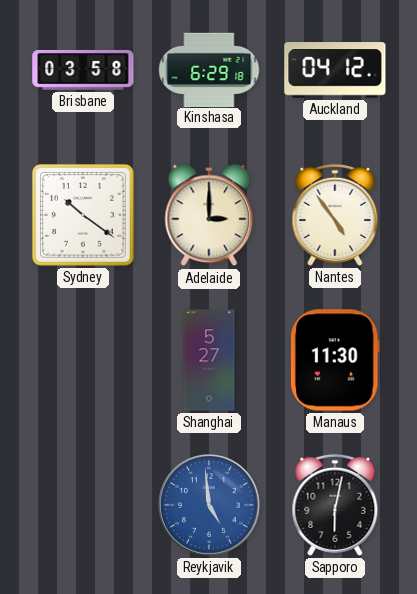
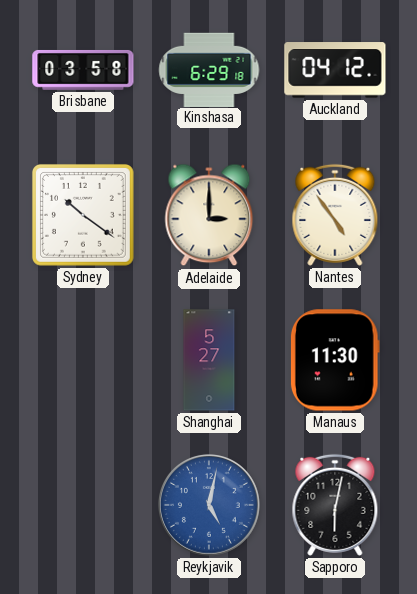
Reykjavik: 4:59 -> 5:02
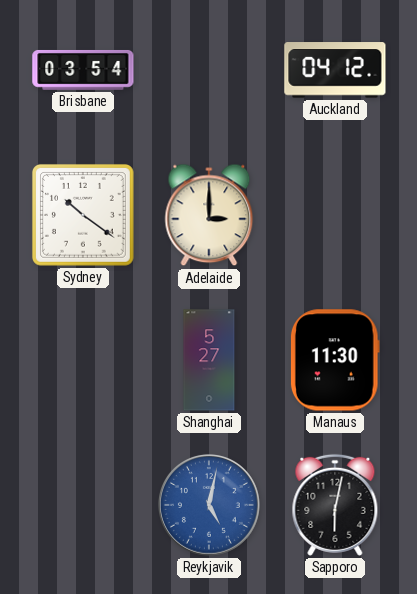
Brisbane: 03:58 -> 03:54
Kinshasa: 6:29 -> none
Nantes: 4:54 -> none
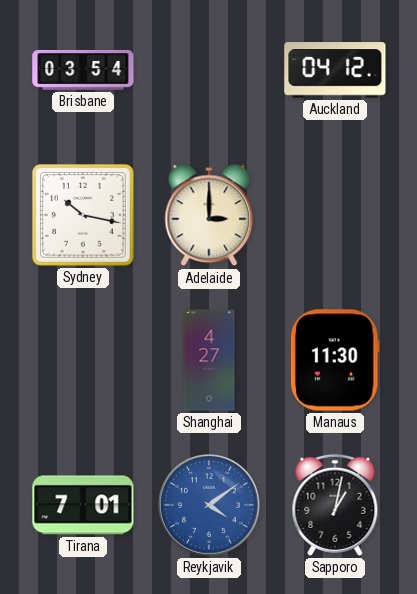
Sydney: 10:21 -> 10:17
Shanghai: 5:27 -> 4:27
Tirana: none -> 7:01
Reykjavik: 5:02 -> 4:09
Sapporo: 6:02 -> 1:02
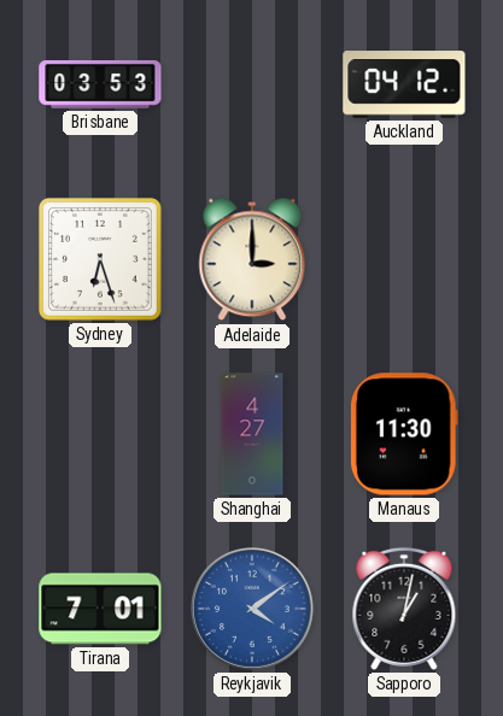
Brisbane: 03:54 -> 03:53
Sydney: 10:17 -> 6:27
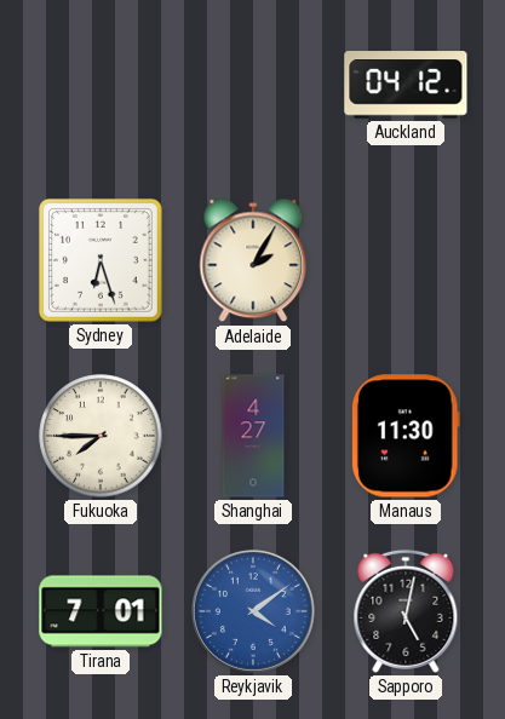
Brisbane: 03:53 -> none
Adelaide: 3:00 -> 2:05
Fukuoka: none -> 7:45
Sapporo: 1:02 -> 5:02
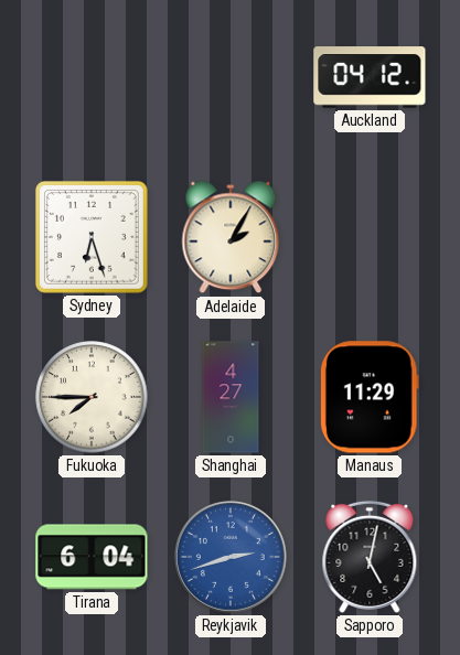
Manaus: 11:30 -> 11:29
Tirana: 7:01 -> 6:04
Reykjavik: 4:09 -> 2:42
